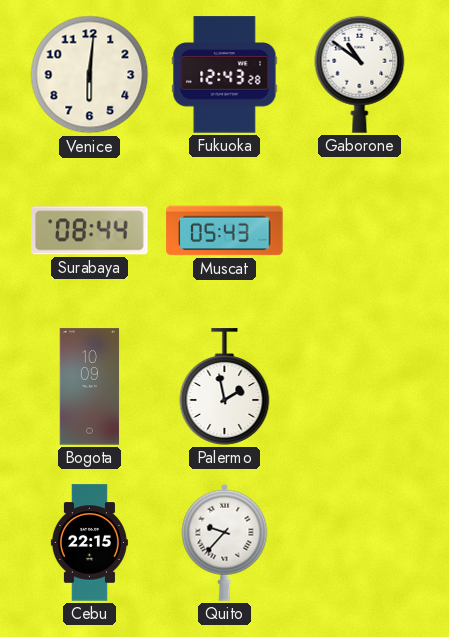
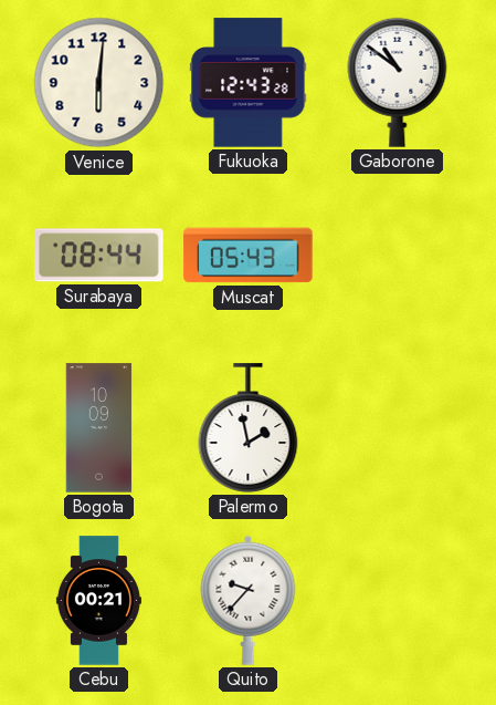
Cebu: 22:15 -> 00:21
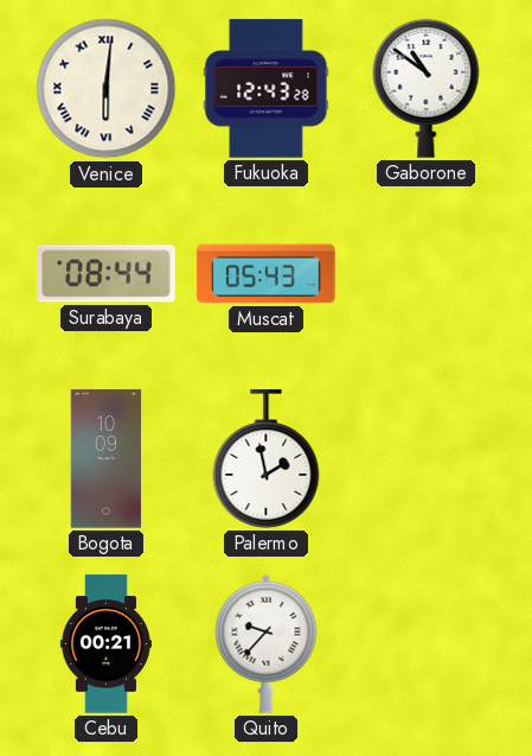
Venice numerals: Arabic -> Roman
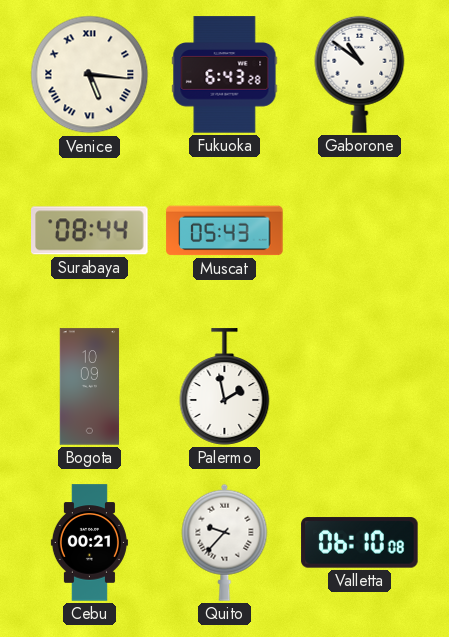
Venice: 6:01 -> 5:16
Fukuoka: 12:43 -> 6:43
Valletta: none -> 06:10
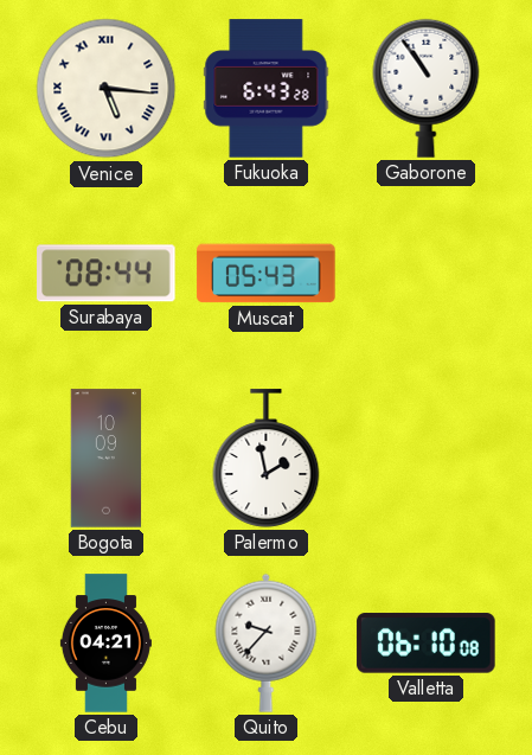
Gaborone: 10:51 -> 10:54
Cebu: 00:21 -> 04:21
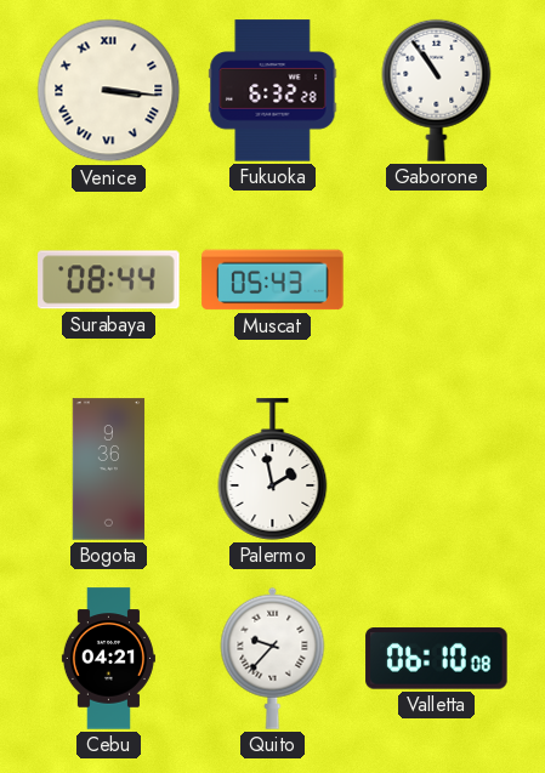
Venice: 5:16 -> 3:16
Fukuoka: 6:43 -> 6:32
Bogota: 10:09 -> 9:36
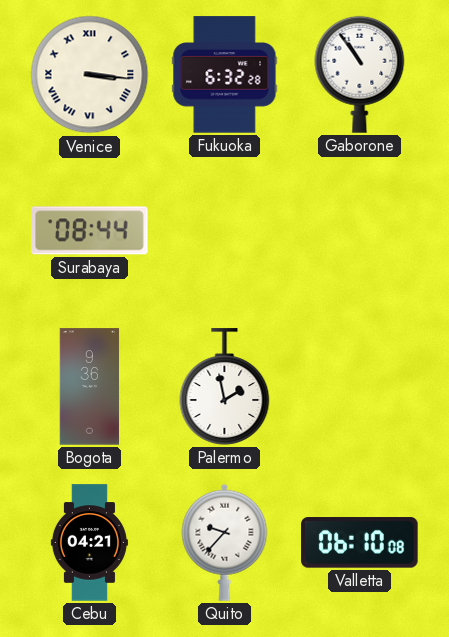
Muscat: 05:43 -> none
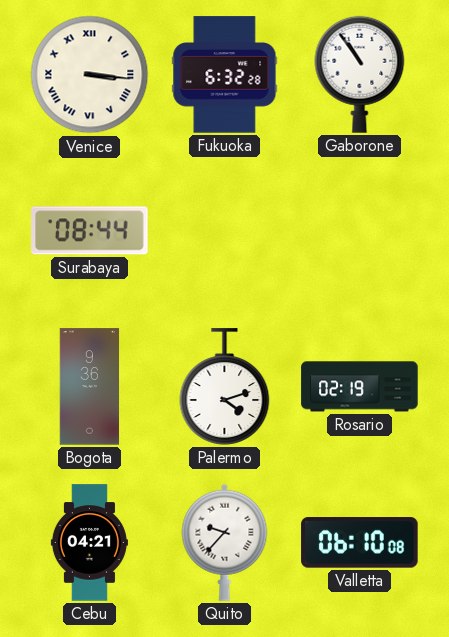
Palermo: 1:58 -> 4:12
Rosario: none -> 02:19
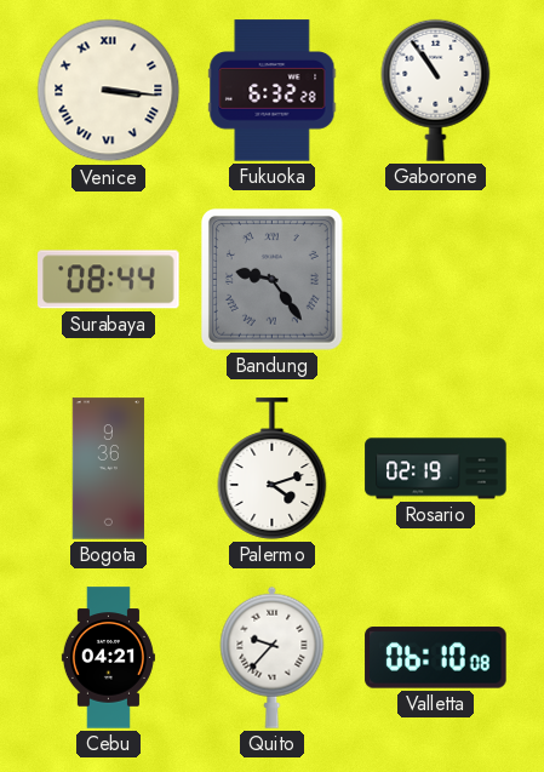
Bandung: none -> 9:24
